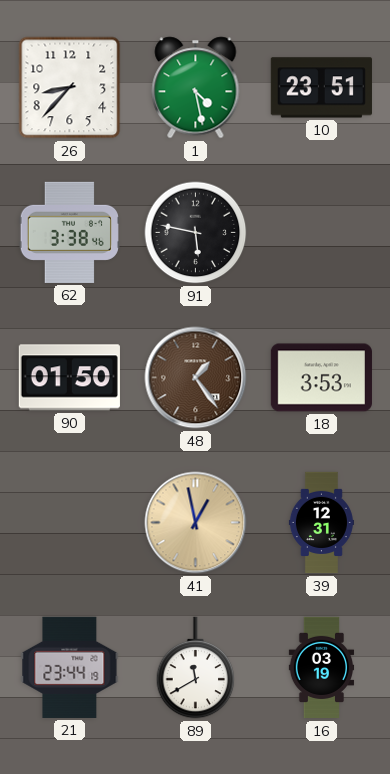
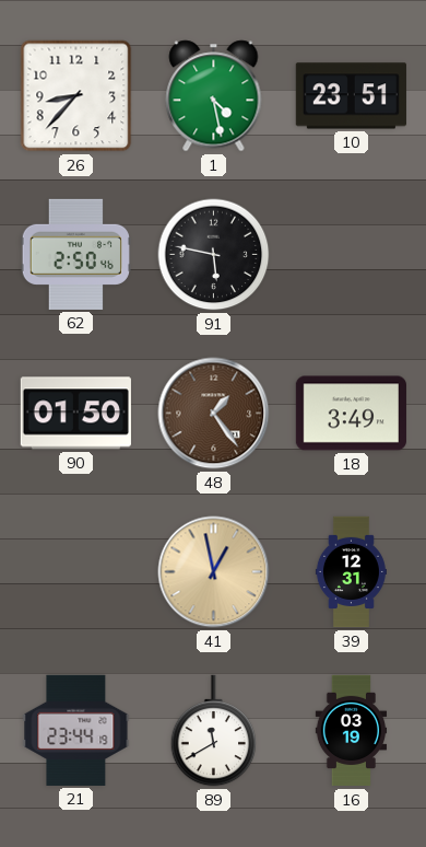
62: 3:38 -> 2:50
18: 3:53 -> 3:49
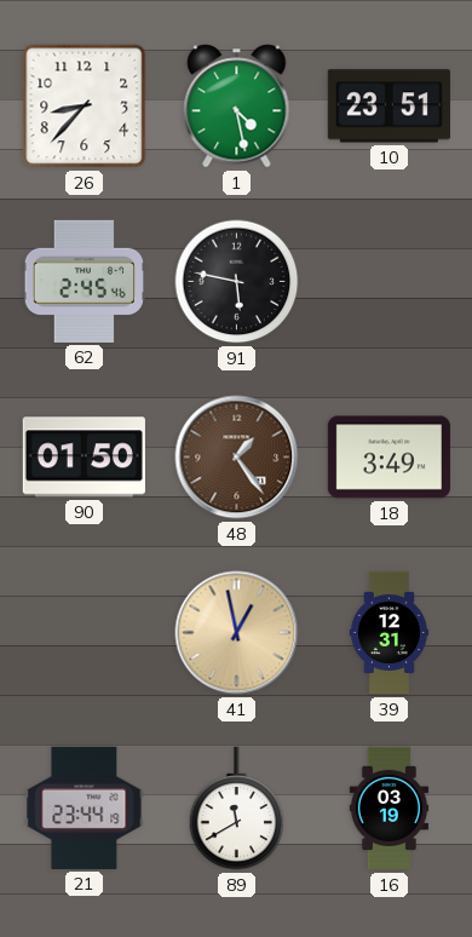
62: 2:50 -> 2:45
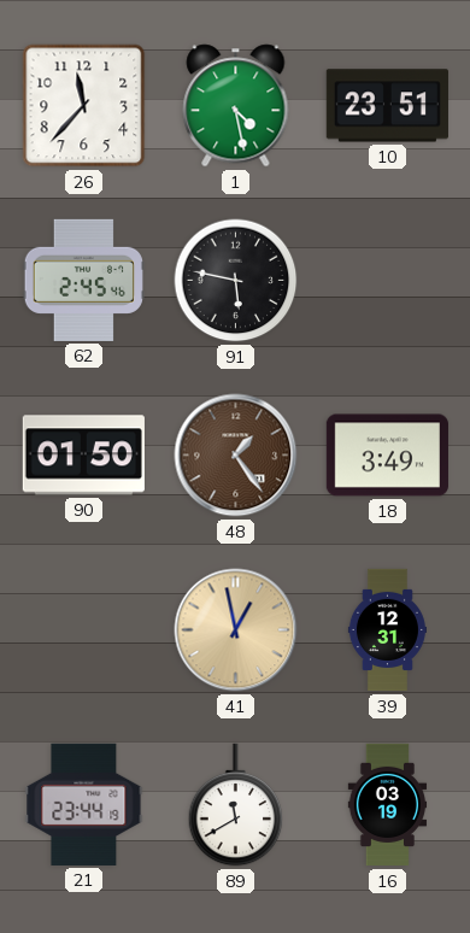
26: 8:37 -> 11:37
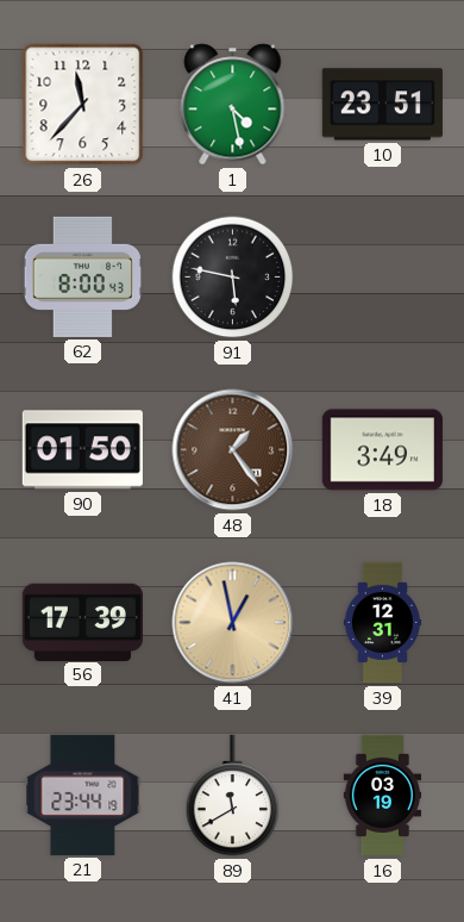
62: 2:45 -> 8:00
56: none -> 17:39
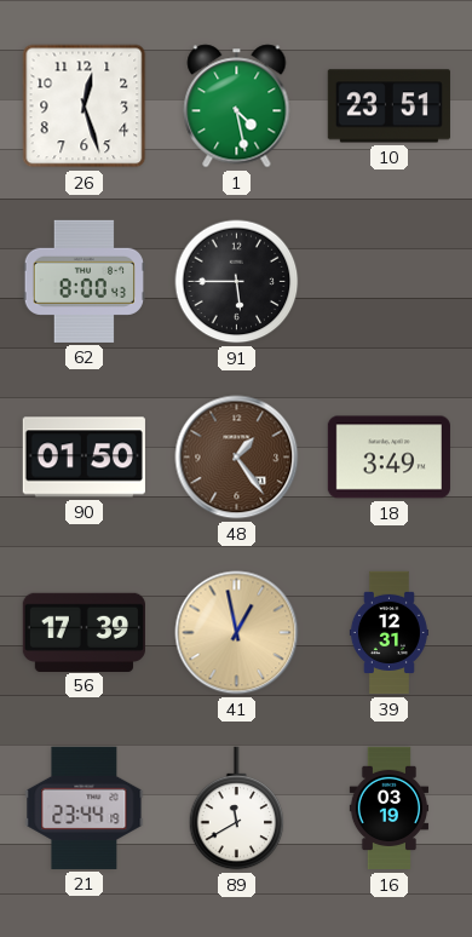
26: 11:37 -> 12:27
91: 5:47 -> 5:45
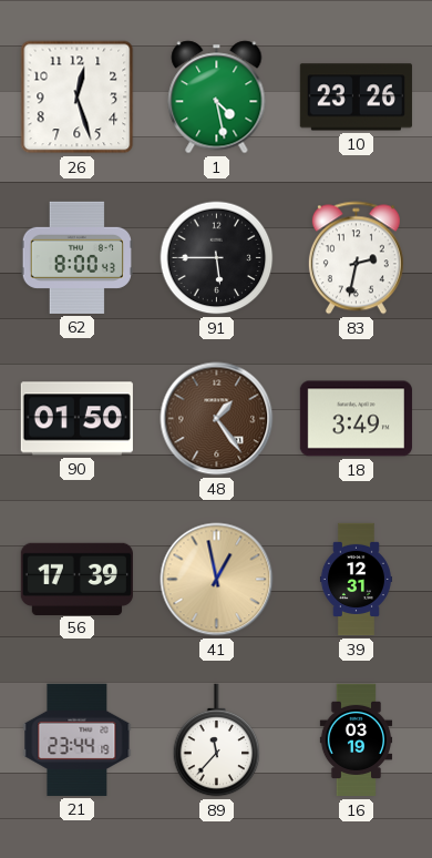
10: 23:51 -> 23:26
83: none -> 2:32
89: 11:40 -> 11:37
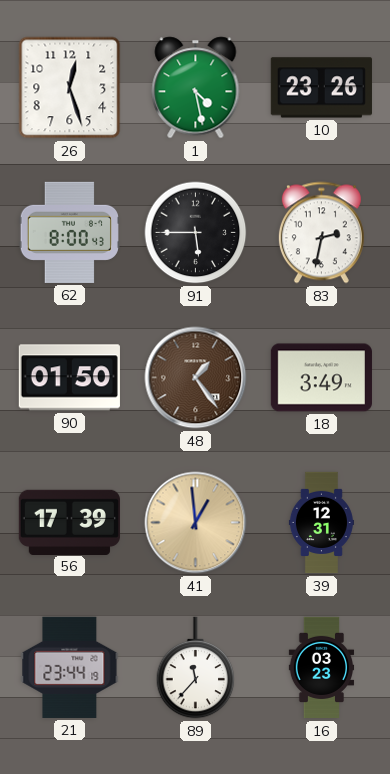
41: 12:58 -> 12:59
16: 03:19 -> 03:23
